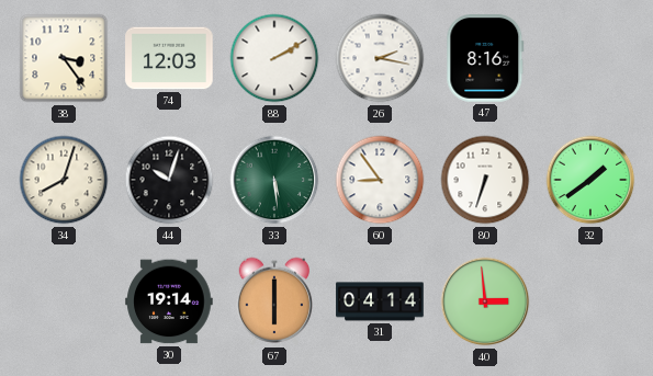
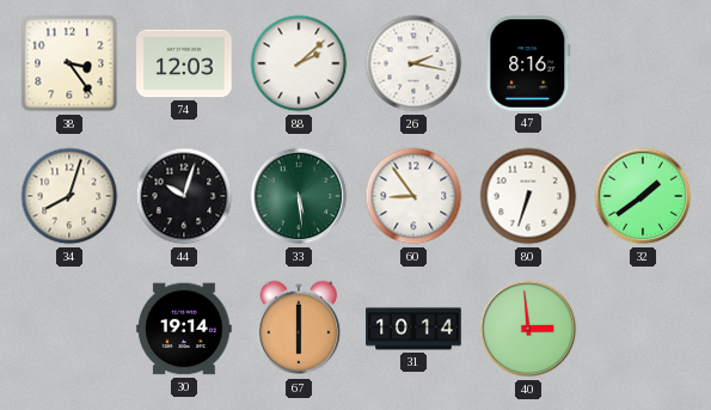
88: 2:10 -> 2:08
31: 04:14 -> 10:14
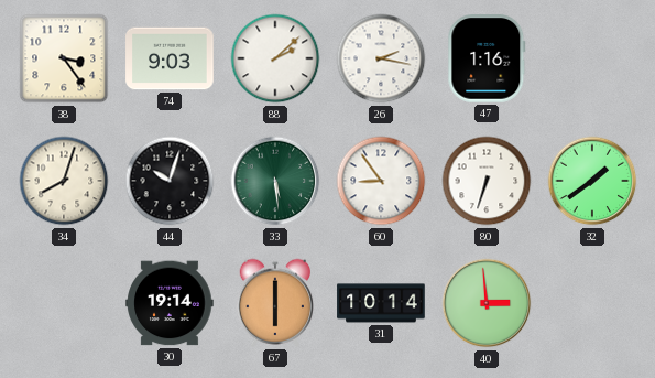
74: 12:03 -> 9:03
47: 8:16 -> 1:16
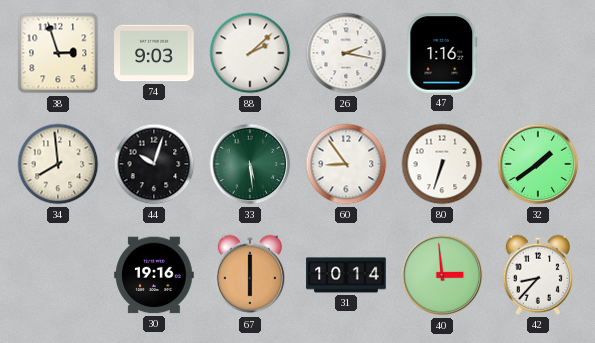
38: 3:24 -> 2:57
34: 8:03 -> 7:59
30: 19:14 -> 19:16
42: none -> 8:37
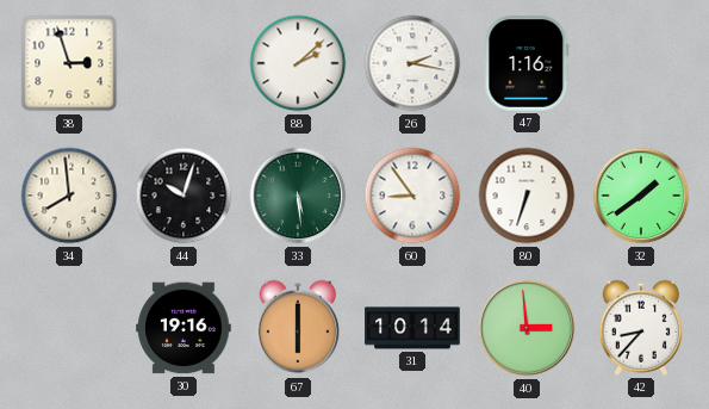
74: 9:03 -> none
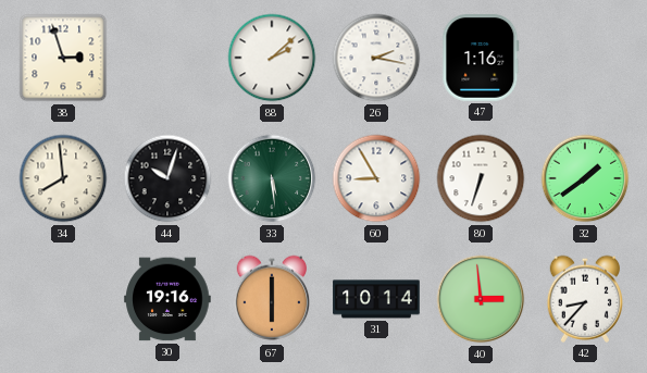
60: 8:54 -> 8:55
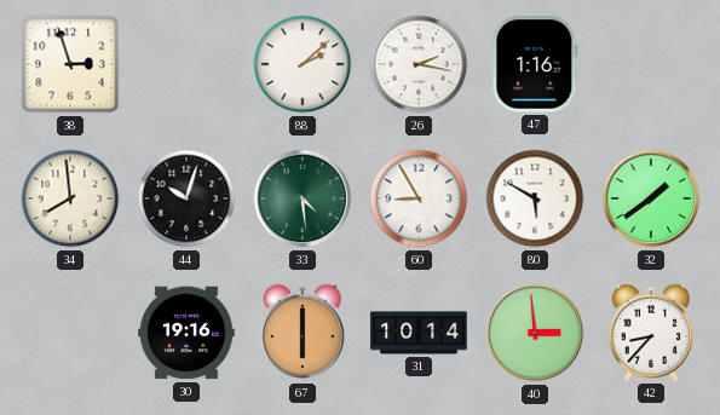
33: 5:29 -> 4:29
80: 6:33 -> 5:50
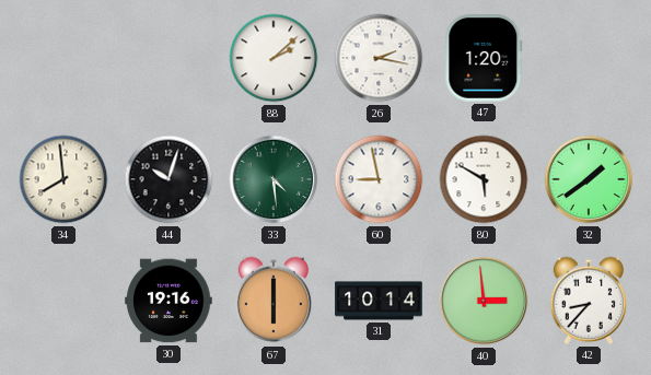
38: 2:57 -> none
47: 1:16 -> 1:20
60: 8:55 -> 8:58
